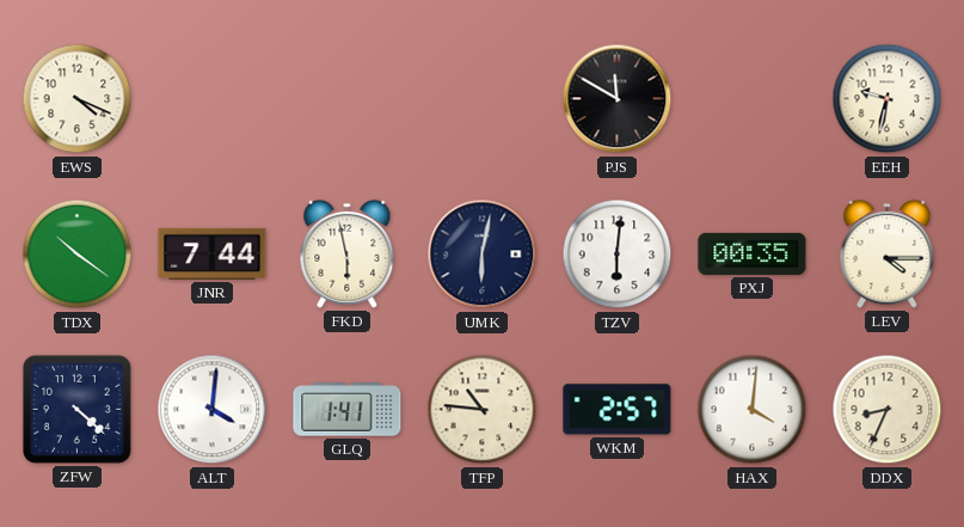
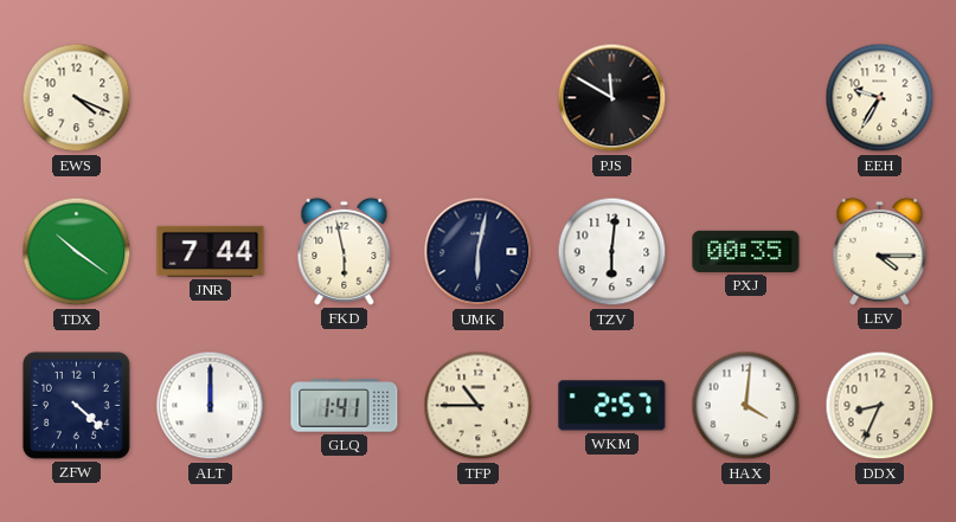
EEH: 9:32 -> 9:35
ALT: 4:01 -> 12:00
TFP: 10:46 -> 10:45
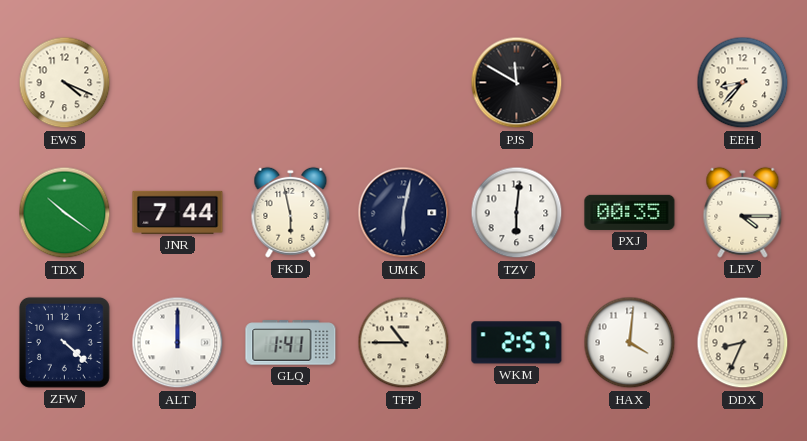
EEH: 9:35 -> 8:37
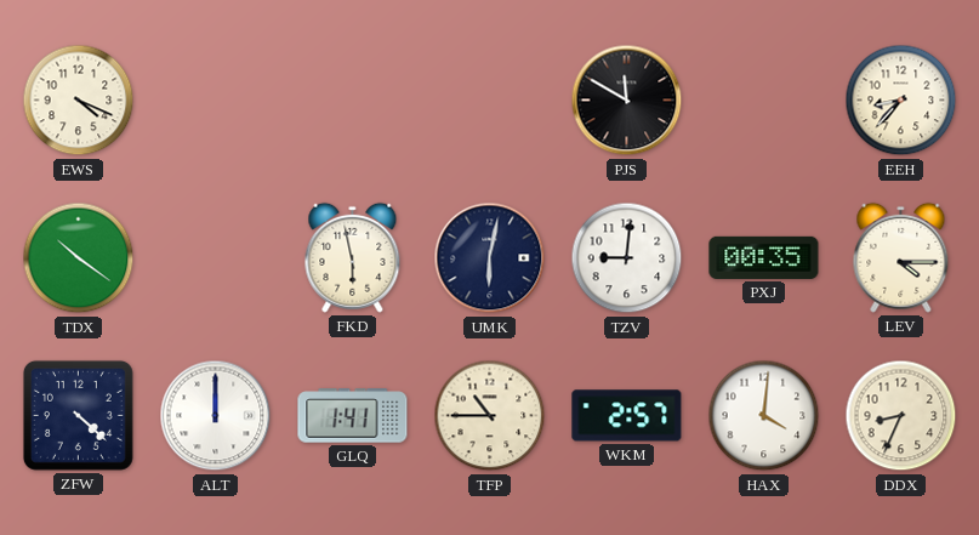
JNR: 7:44 -> none
TZV: 6:01 -> 9:01
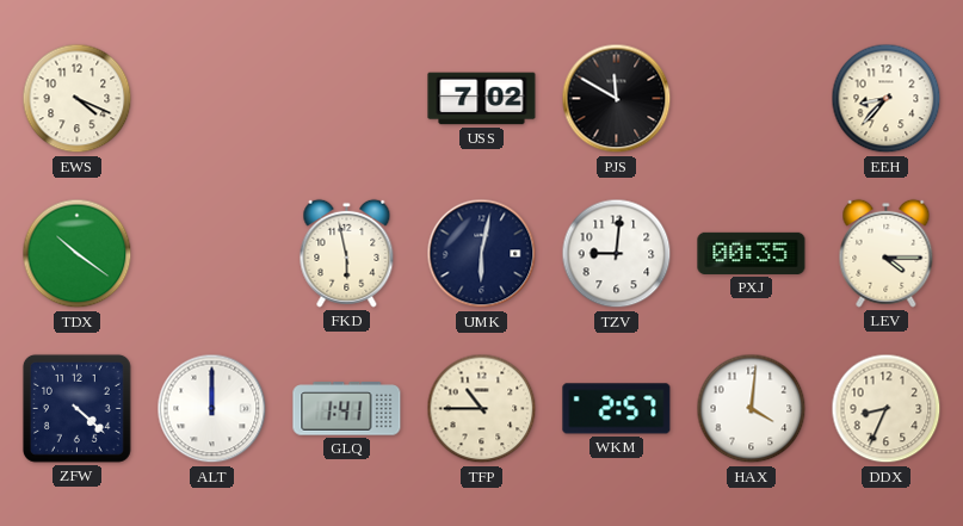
USS: none -> 7:02
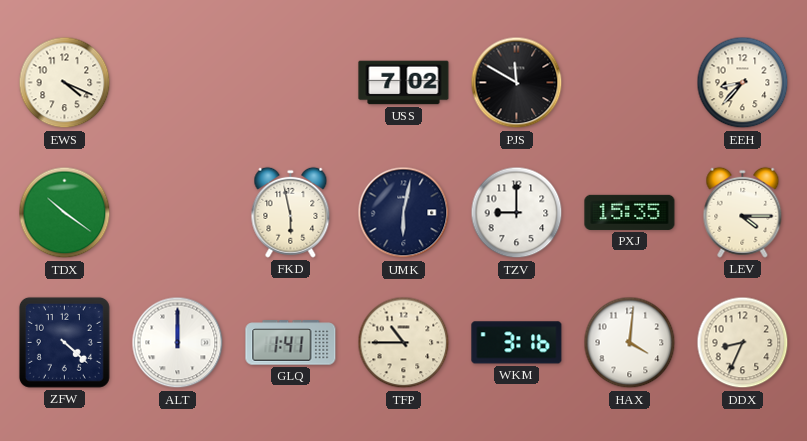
TZV: 9:01 -> 9:00
PXJ: 00:35 -> 15:35
WKM: 2:57 -> 3:16
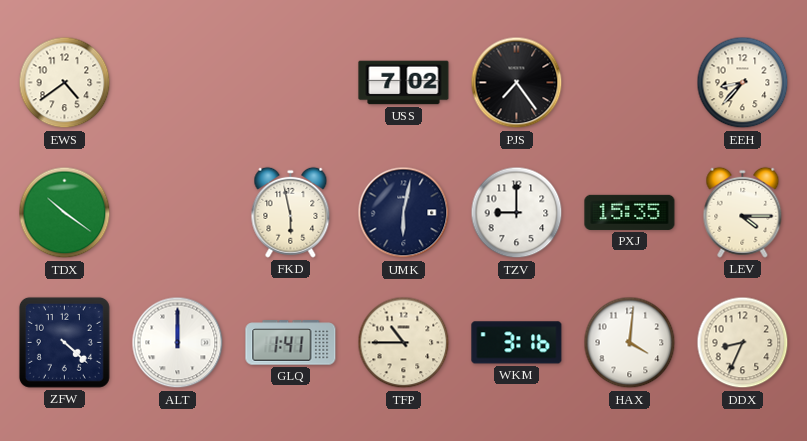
EWS: 4:19 -> 4:39
PJS: 11:50 -> 7:24
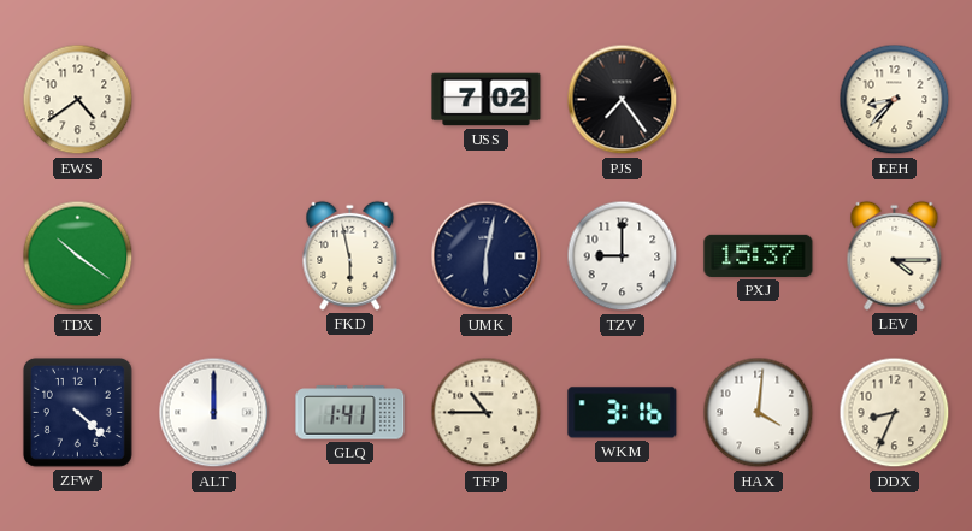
PXJ: 15:35 -> 15:37
